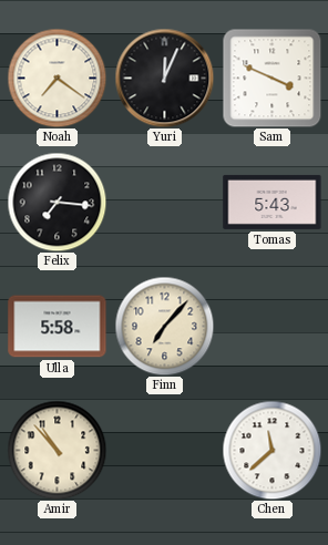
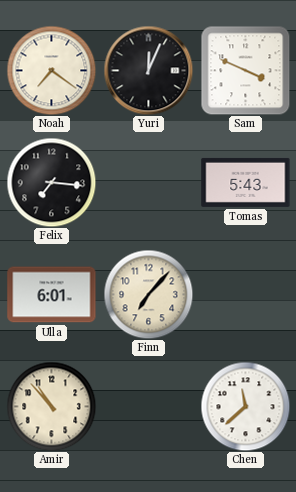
Ulla: 5:58 -> 6:01
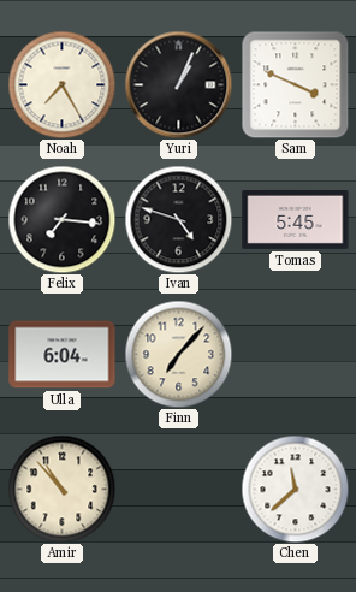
Noah: 7:21 -> 7:25
Yuri: 12:04 -> 1:04
Ivan: none -> 4:48
Tomas: 5:43 -> 5:45
Ulla: 6:01 -> 6:04
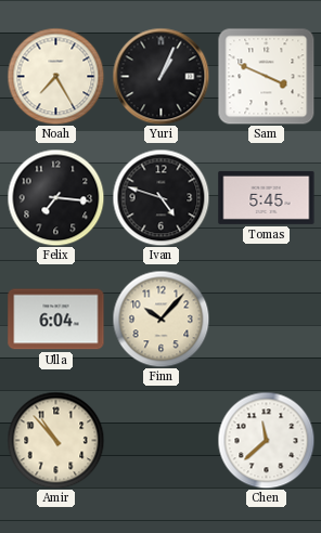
Finn: 7:07 -> 10:07
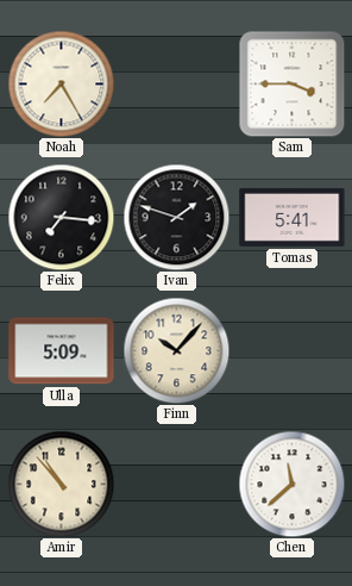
Yuri: 1:04 -> none
Sam: 3:49 -> 3:45
Ivan: 4:48 -> 1:48
Tomas: 5:45 -> 5:41
Ulla: 6:04 -> 5:09
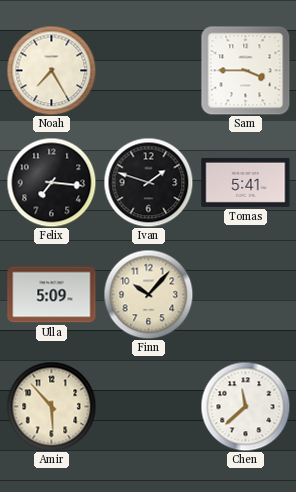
Amir: 10:53 -> 5:53
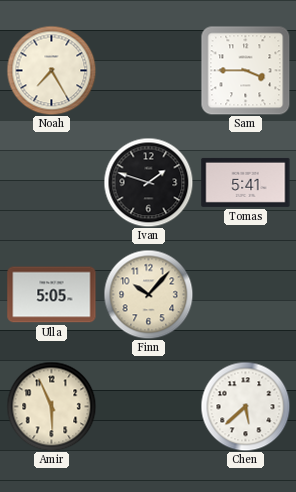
Felix: 7:16 -> none
Ulla: 5:09 -> 5:05
Amir: 5:53 -> 5:56
Chen: 11:38 -> 5:38
